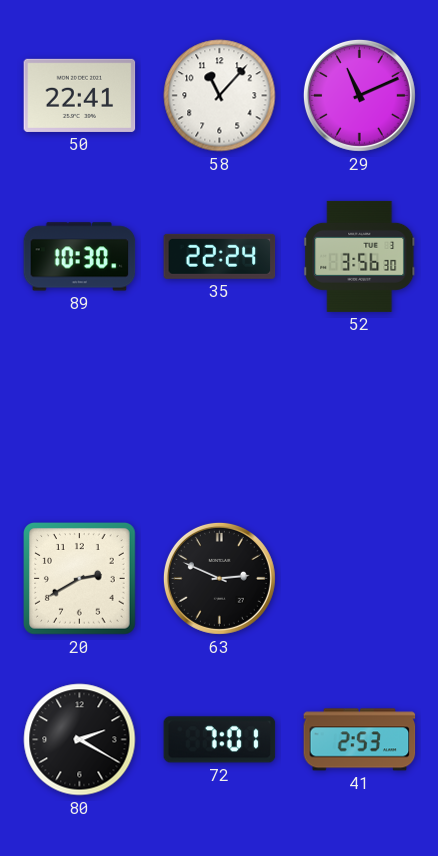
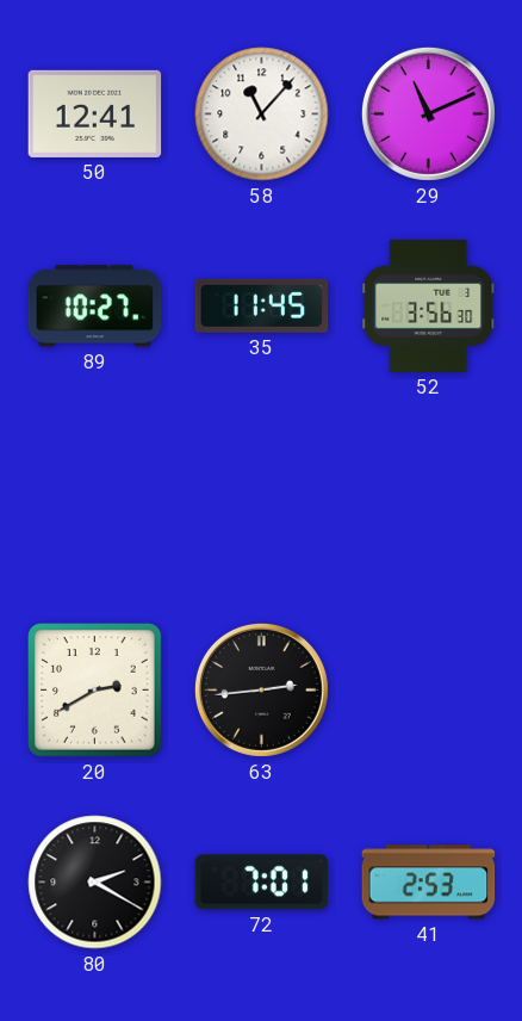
50: 22:41 -> 12:41
89: 10:30 -> 10:27
35: 22:24 -> 11:45
63: 2:49 -> 2:44
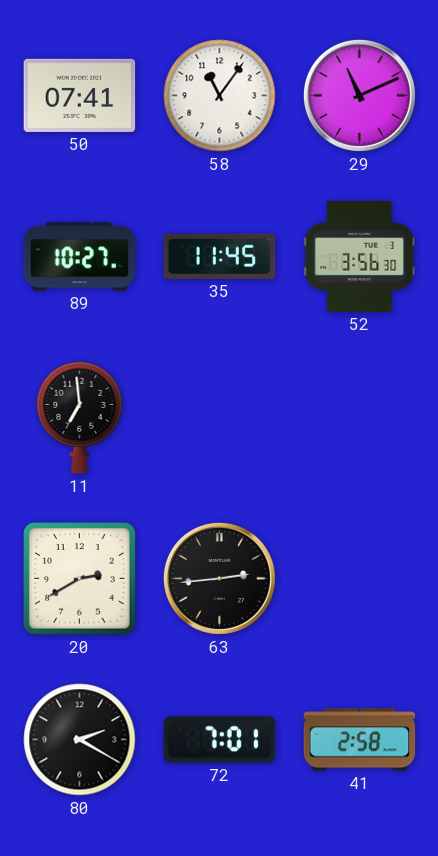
50: 12:41 -> 07:41
58: 11:07 -> 11:06
11: none -> 6:59
41: 2:53 -> 2:58
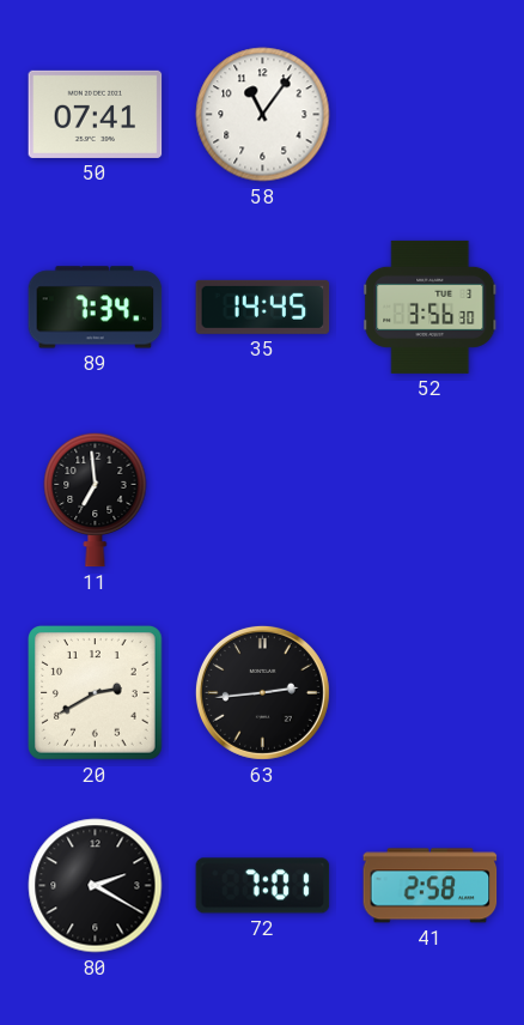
29: 11:11 -> none
89: 10:27 -> 7:34
35: 11:45 -> 14:45
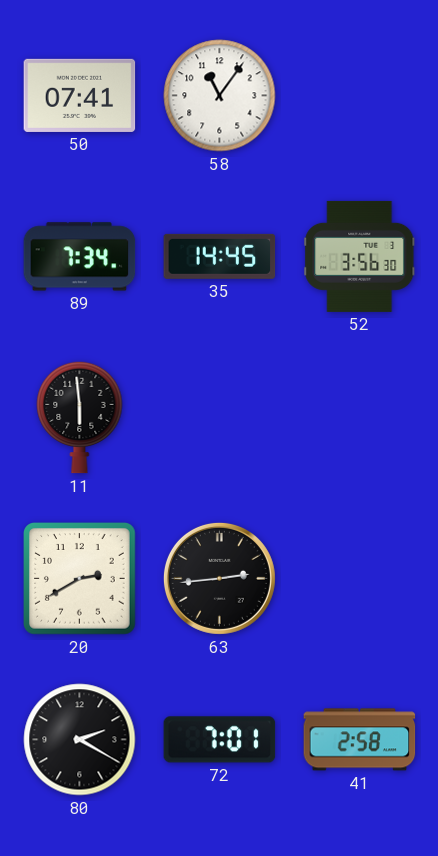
11: 6:59 -> 5:59
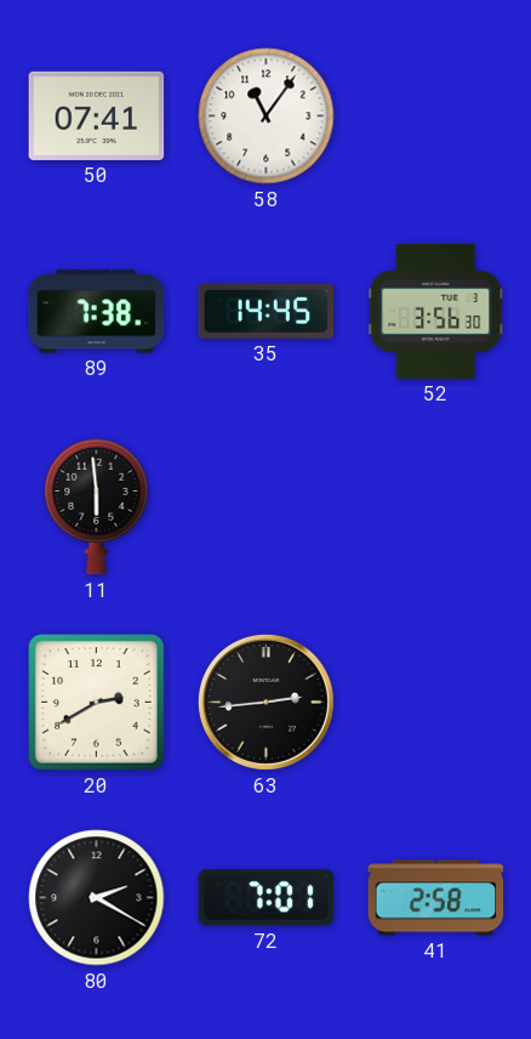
89: 7:34 -> 7:38
